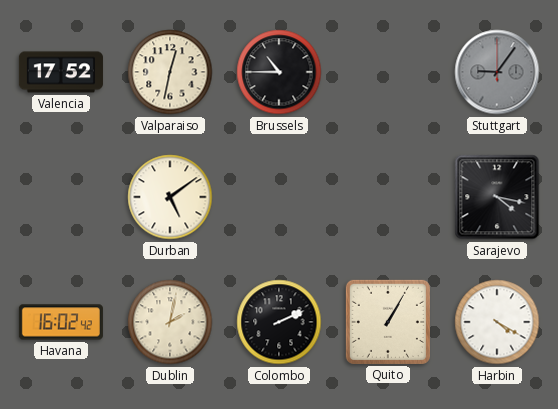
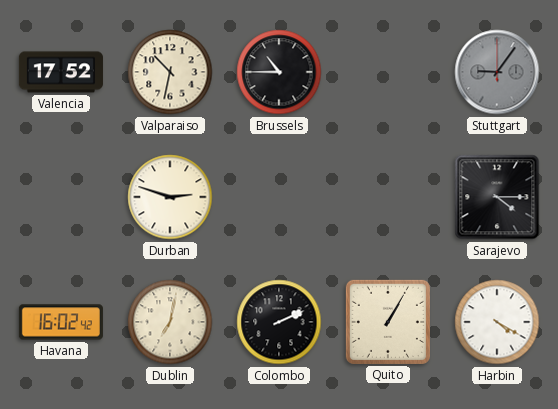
Valparaiso: 12:32 -> 10:32
Durban: 5:09 -> 2:48
Sarajevo: 4:17 -> 4:15
Dublin: 2:02 -> 7:02
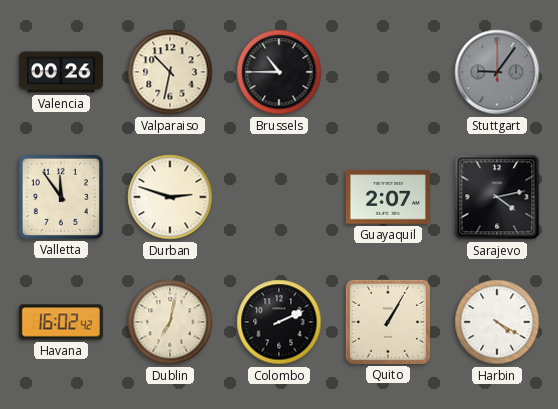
Valencia: 17:52 -> 00:26
Valletta: none -> 11:54
Guayaquil: none -> 2:07
Sarajevo: 4:15 -> 4:13
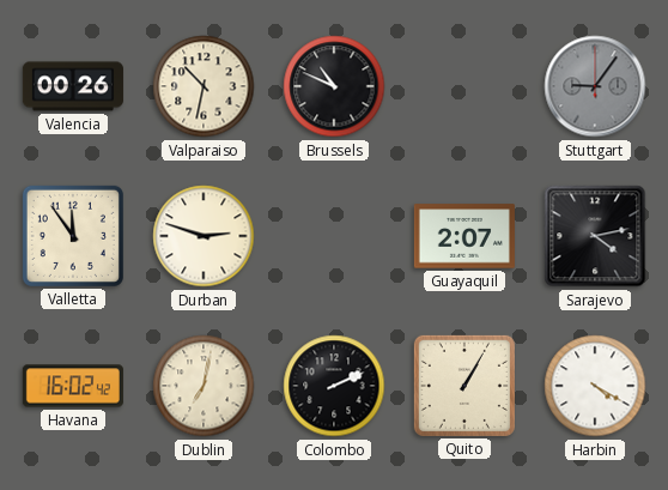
Brussels: 10:45 -> 10:49
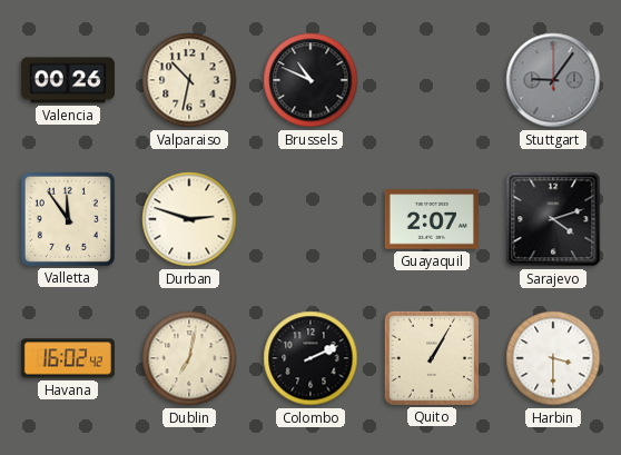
Sarajevo: 4:13 -> 4:12
Harbin: 4:20 -> 3:30
